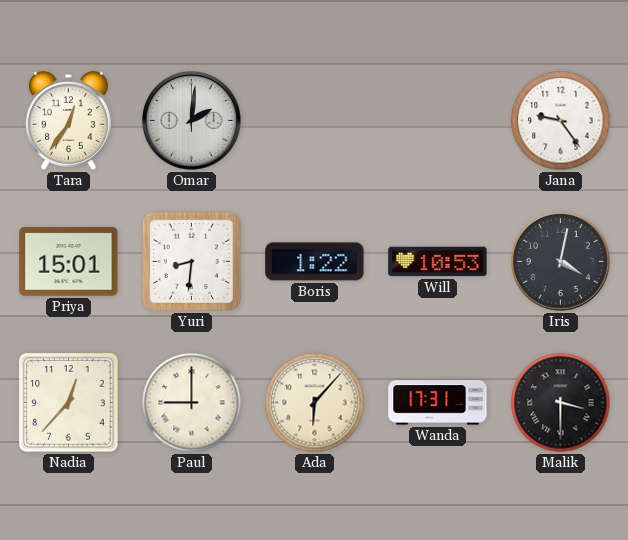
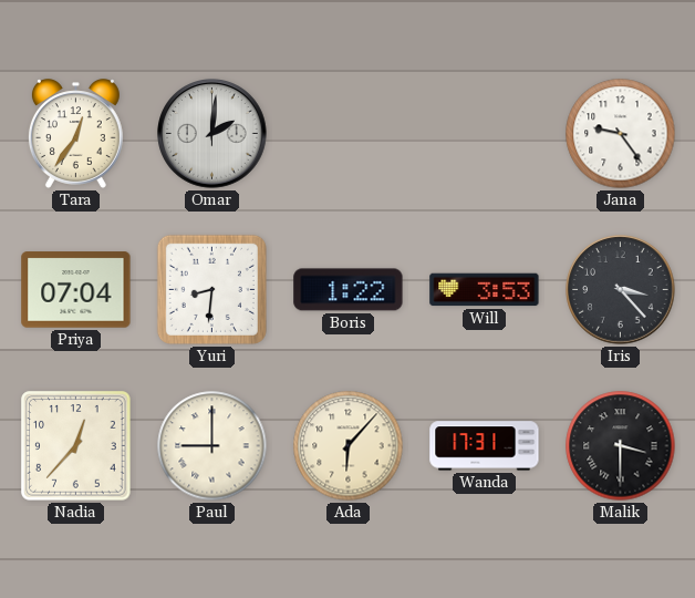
Priya: 15:01 -> 07:04
Will: 10:53 -> 3:53
Iris: 4:02 -> 3:23
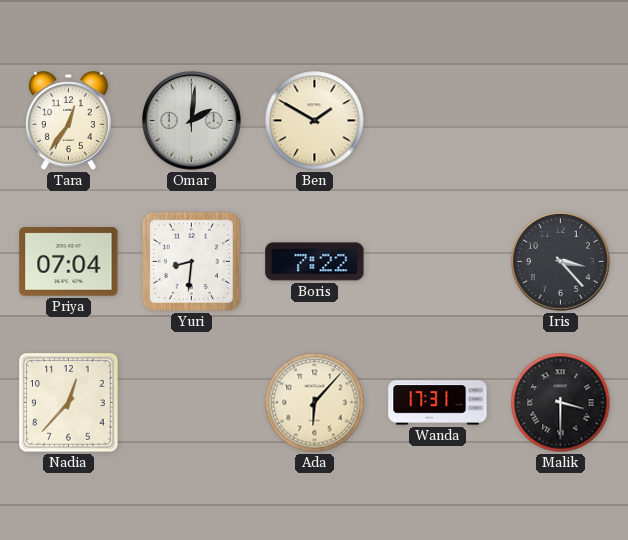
Ben: none -> 1:50
Jana: 9:24 -> none
Boris: 1:22 -> 7:22
Will: 3:53 -> none
Paul: 9:00 -> none
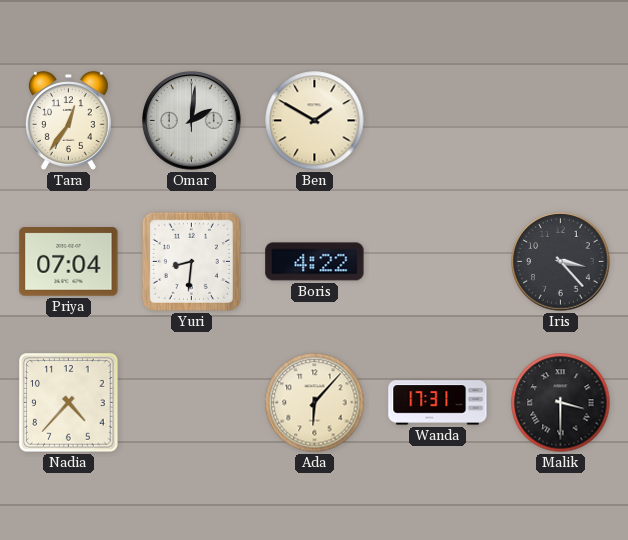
Boris: 7:22 -> 4:22
Nadia: 12:37 -> 4:37
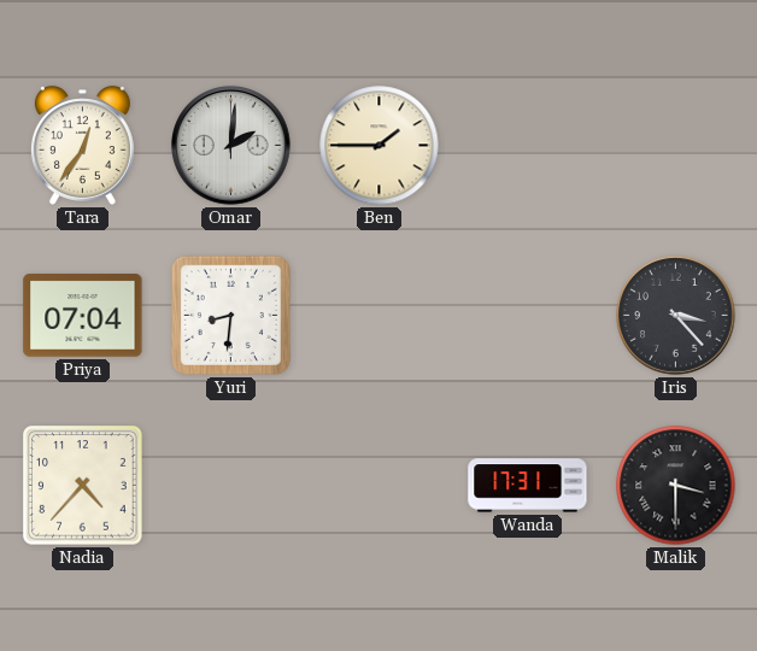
Ben: 1:50 -> 1:45
Boris: 4:22 -> none
Ada: 6:07 -> none
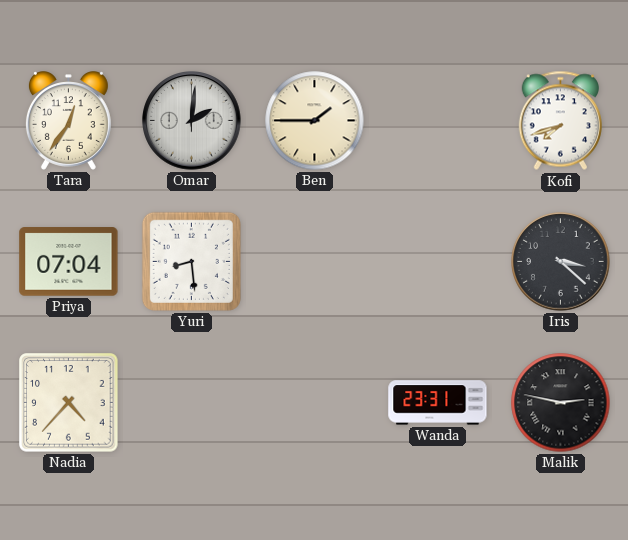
Kofi: none -> 7:42
Yuri: 8:31 -> 8:29
Iris: 3:23 -> 3:22
Wanda: 17:31 -> 23:31
Malik: 3:30 -> 2:47
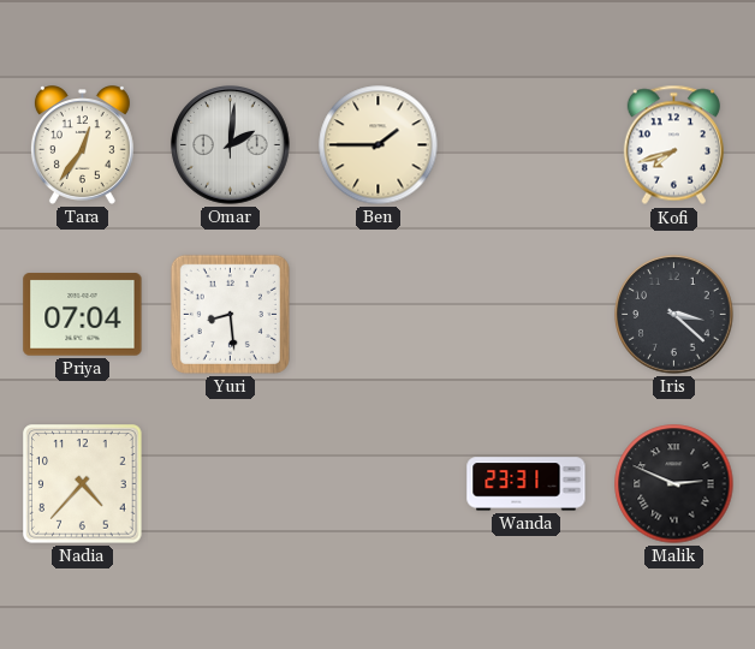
Malik: 2:47 -> 2:49
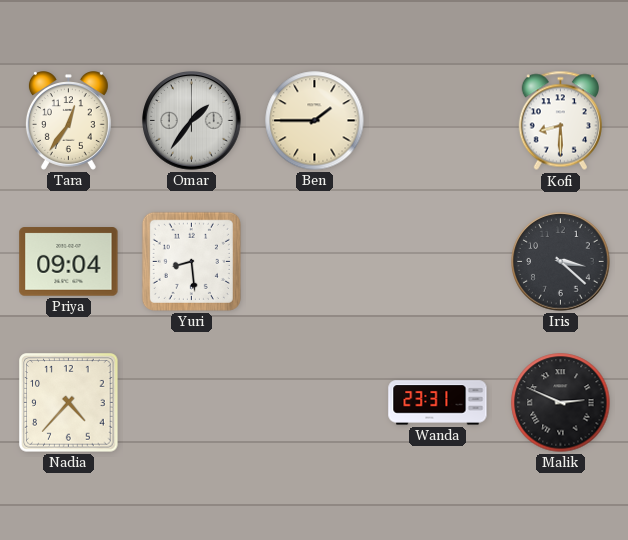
Omar: 2:01 -> 1:36
Kofi: 7:42 -> 8:30
Priya: 07:04 -> 09:04
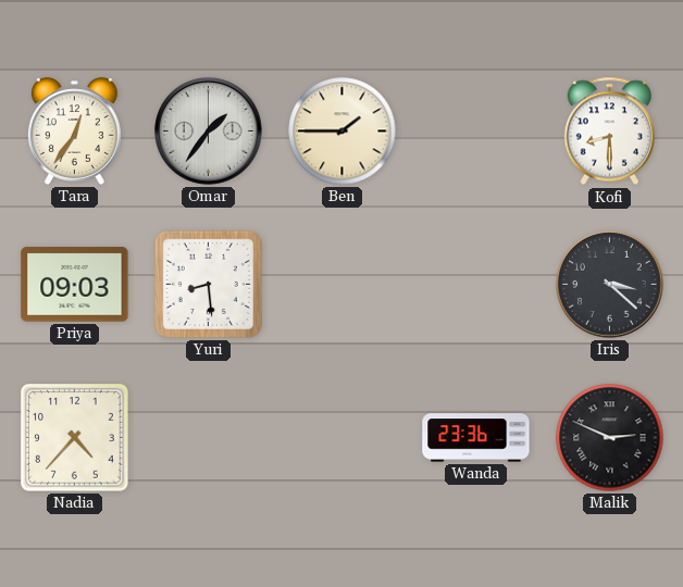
Priya: 09:04 -> 09:03
Wanda: 23:31 -> 23:36
